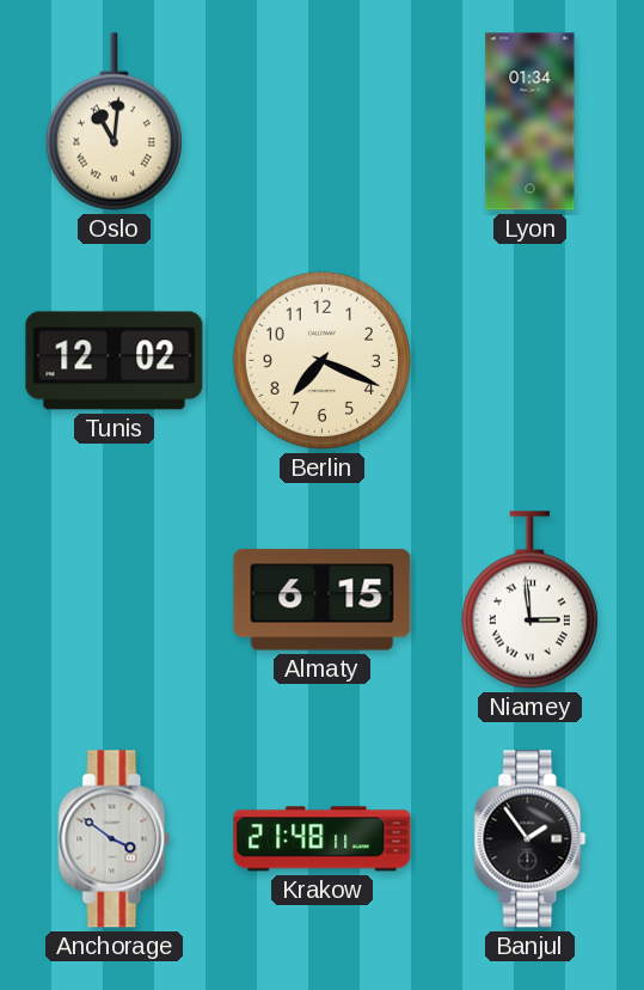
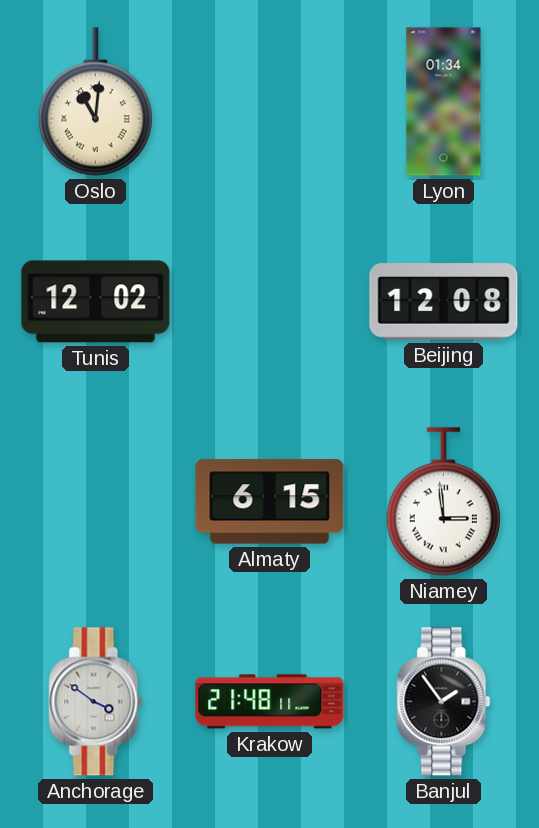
Berlin: 7:19 -> none
Beijing: none -> 12:08
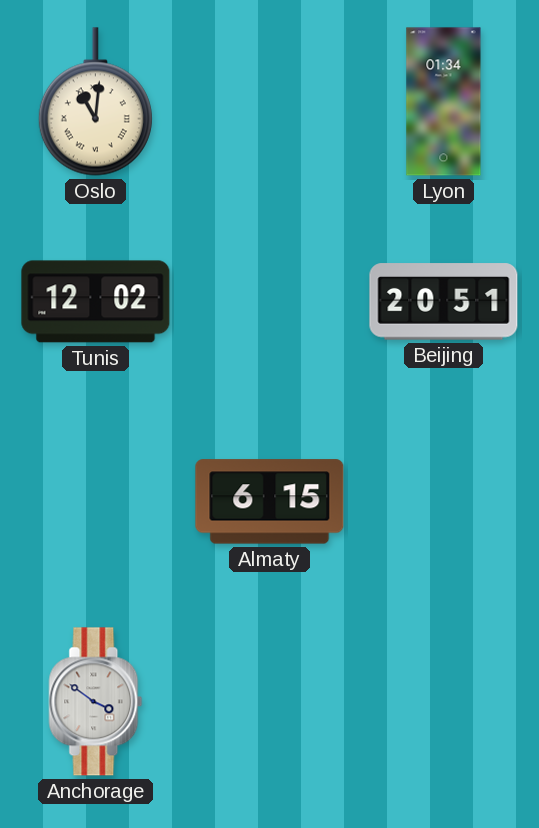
Beijing: 12:08 -> 20:51
Niamey: 2:59 -> none
Krakow: 21:48 -> none
Banjul: 1:54 -> none
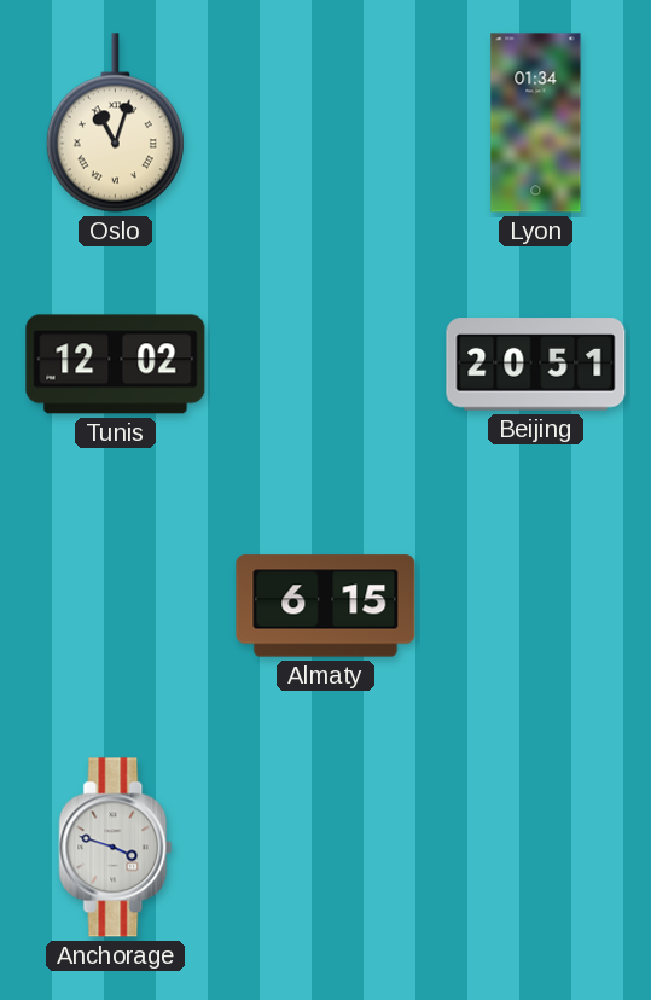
Oslo: 11:01 -> 11:03
Anchorage: 3:51 -> 3:48
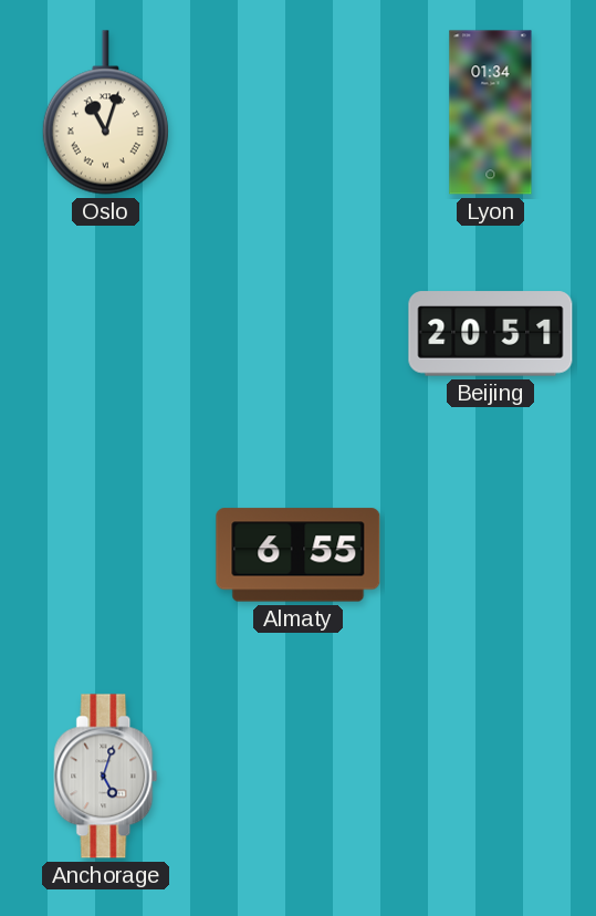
Tunis: 12:02 -> none
Almaty: 6:15 -> 6:55
Anchorage: 3:48 -> 5:03
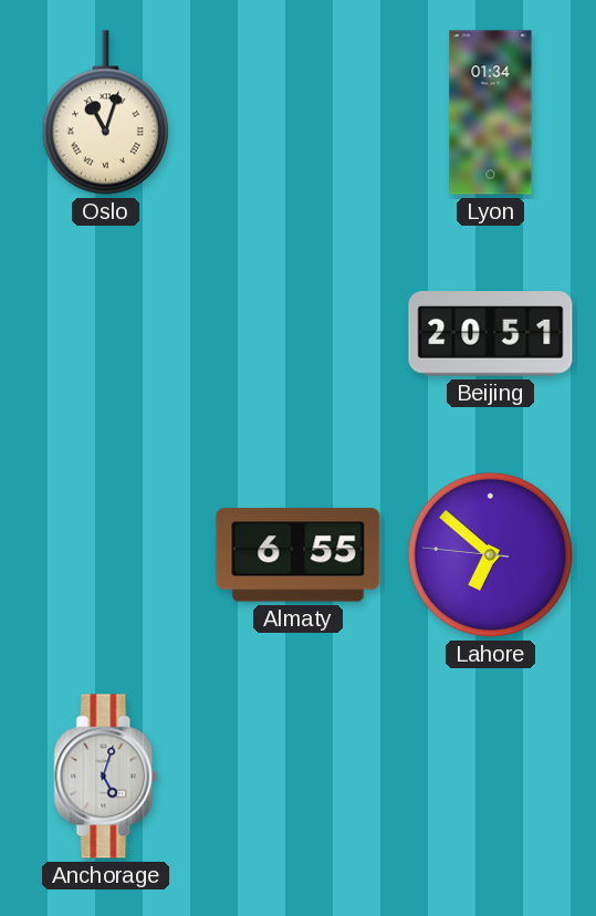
Lahore: none -> 6:51
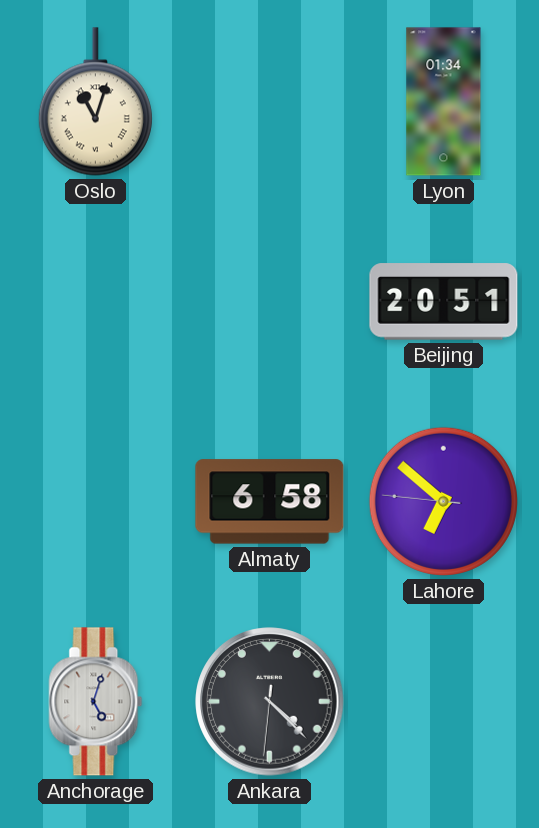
Almaty: 6:55 -> 6:58
Ankara: none -> 4:22
